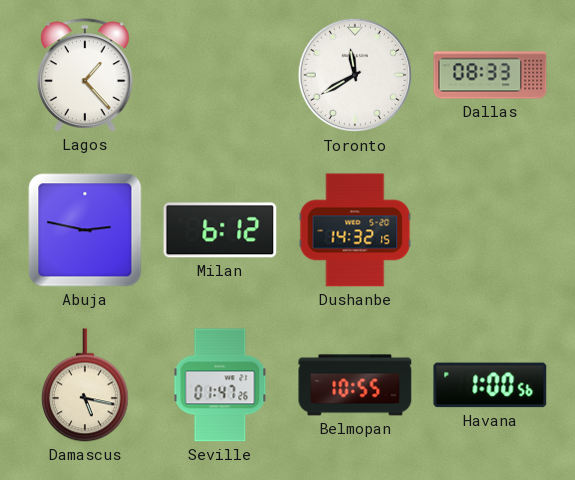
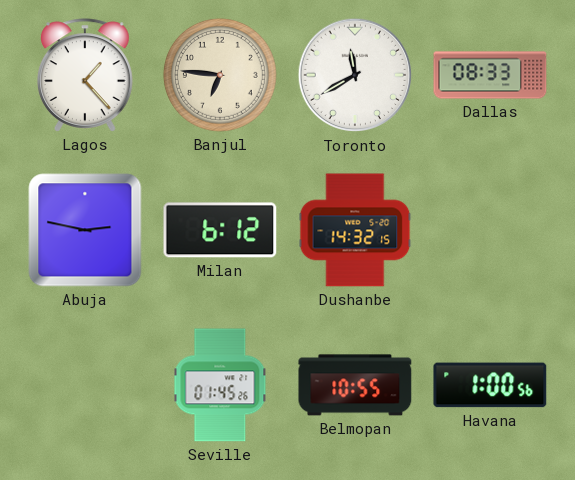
Banjul: none -> 6:46
Damascus: 5:17 -> none
Seville: 01:47 -> 01:45
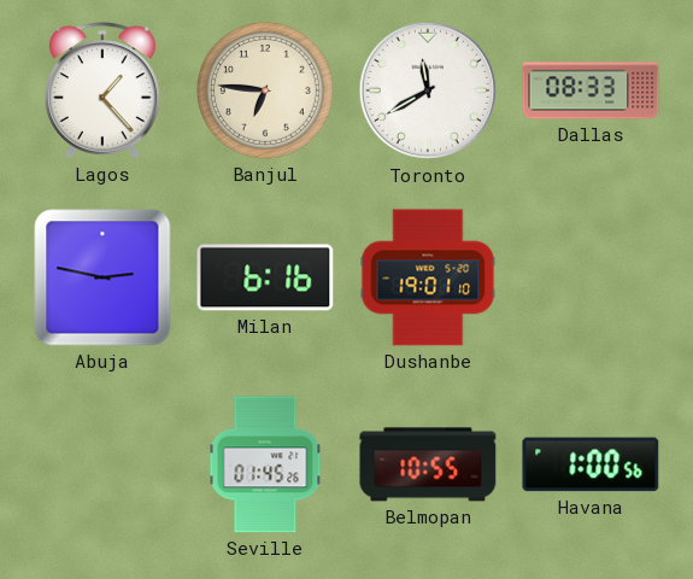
Milan: 6:12 -> 6:16
Dushanbe: 14:32 -> 19:01
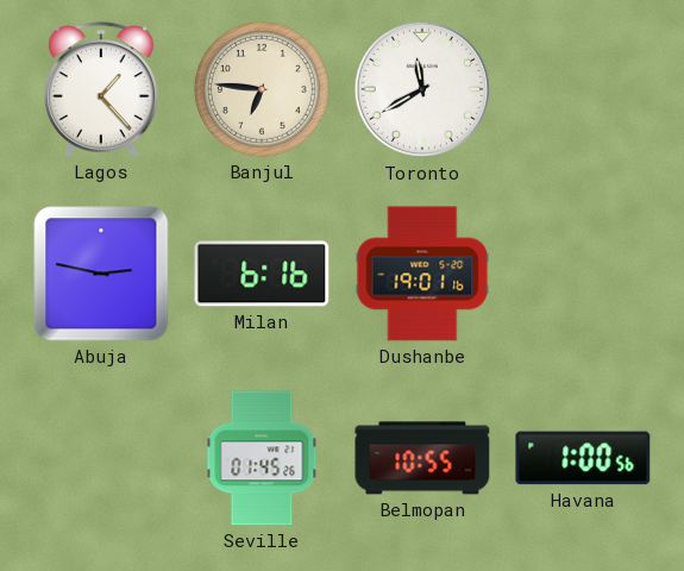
Dallas: 08:33 -> none
Dushanbe: 19:01:10 -> 19:01:16
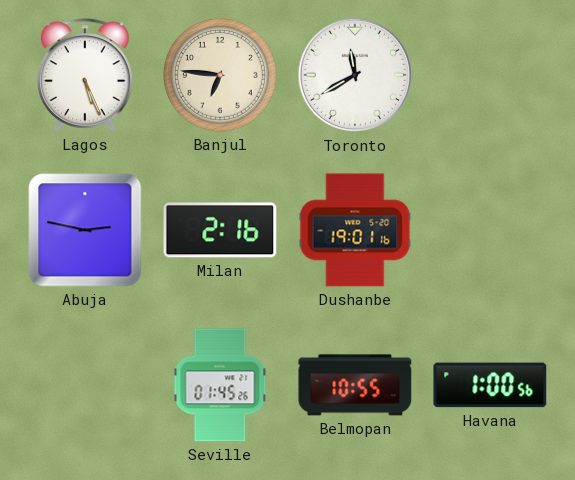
Lagos: 1:23 -> 5:26
Milan: 6:16 -> 2:16
